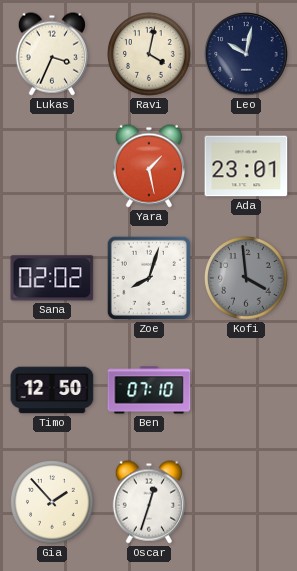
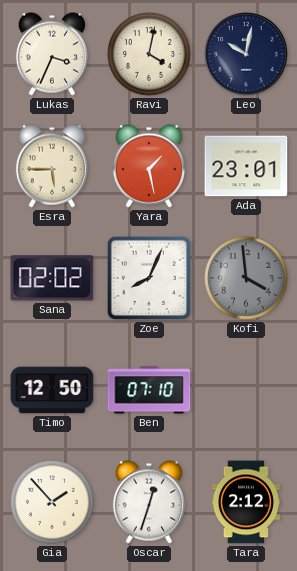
Esra: none -> 5:45
Zoe: 8:03 -> 8:04
Tara: none -> 2:12
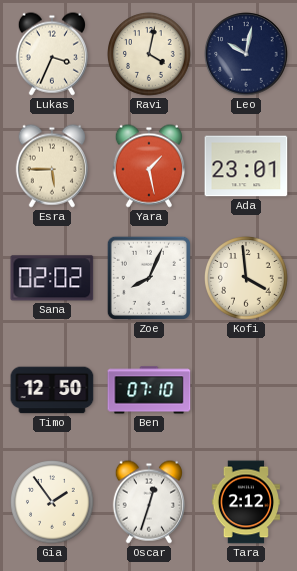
Kofi dial: grey -> cream
Gia: 1:53 -> 1:54
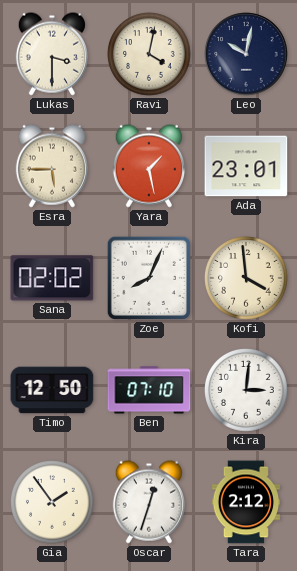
Lukas: 3:34 -> 3:30
Kira: none -> 3:01
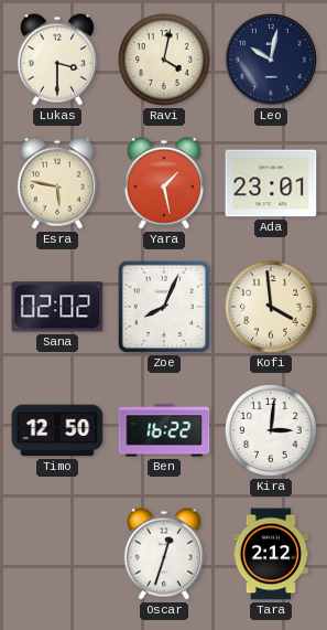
Esra: 5:45 -> 5:47
Ben: 07:10 -> 16:22
Gia: 1:54 -> none
